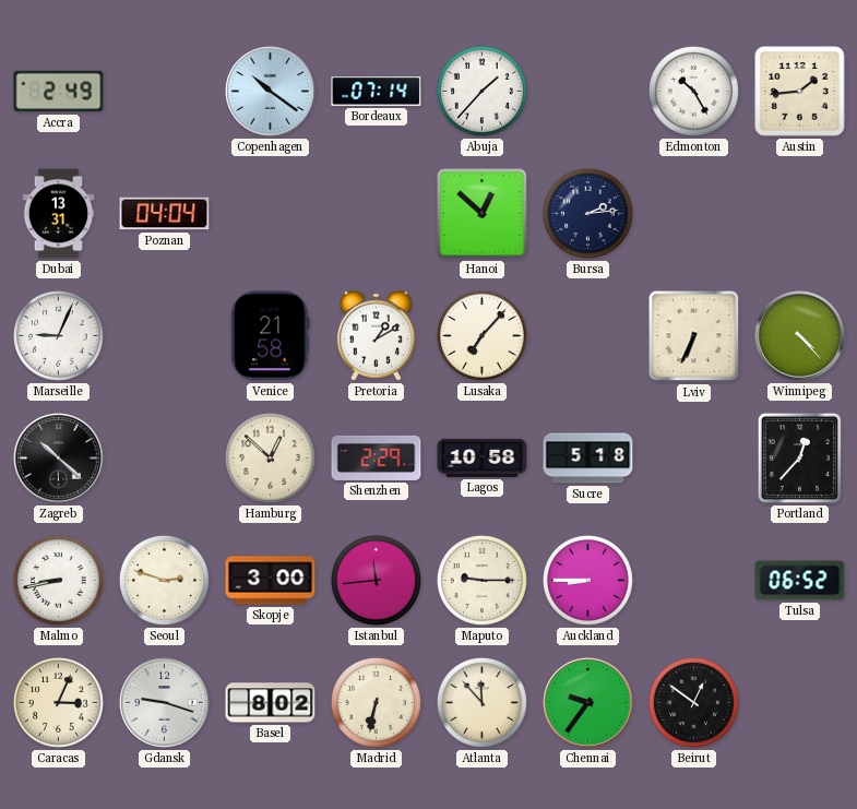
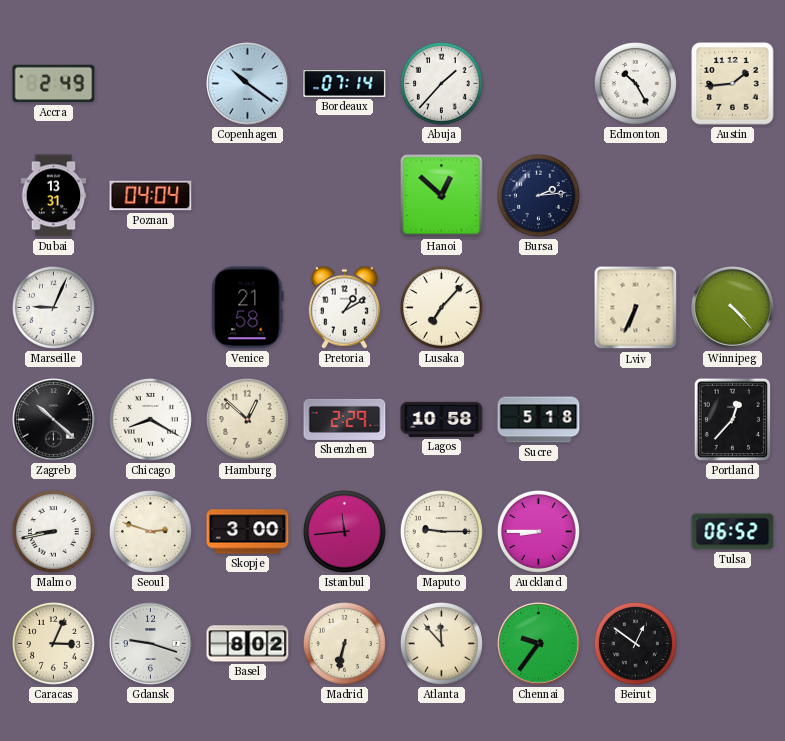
Chicago: none -> 8:20
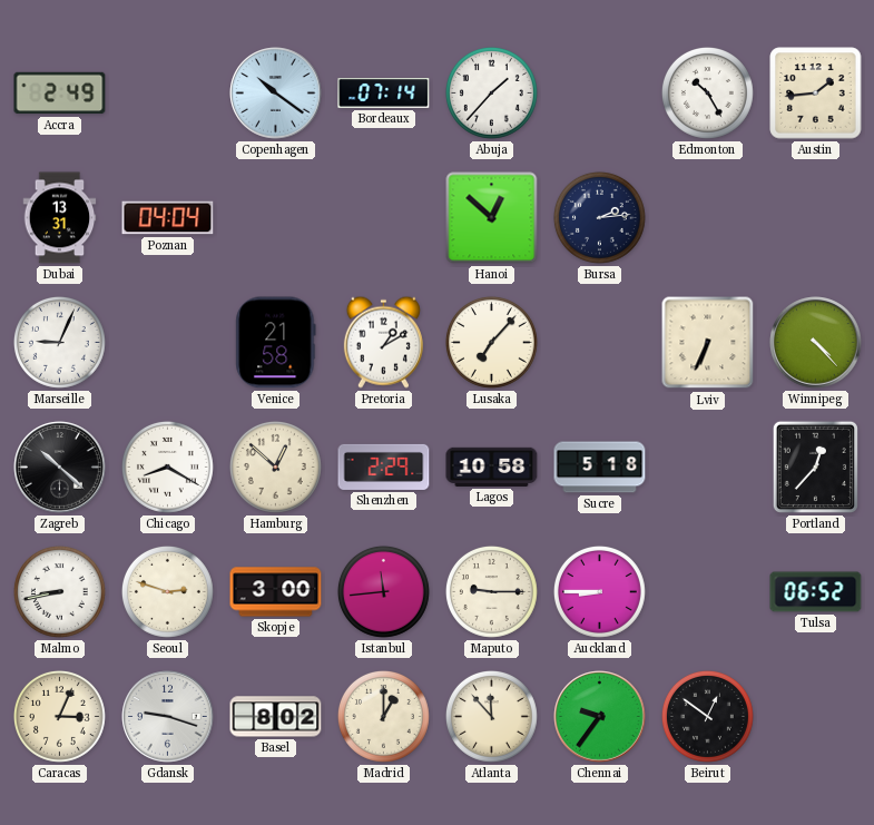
Madrid: 6:32 -> 1:00
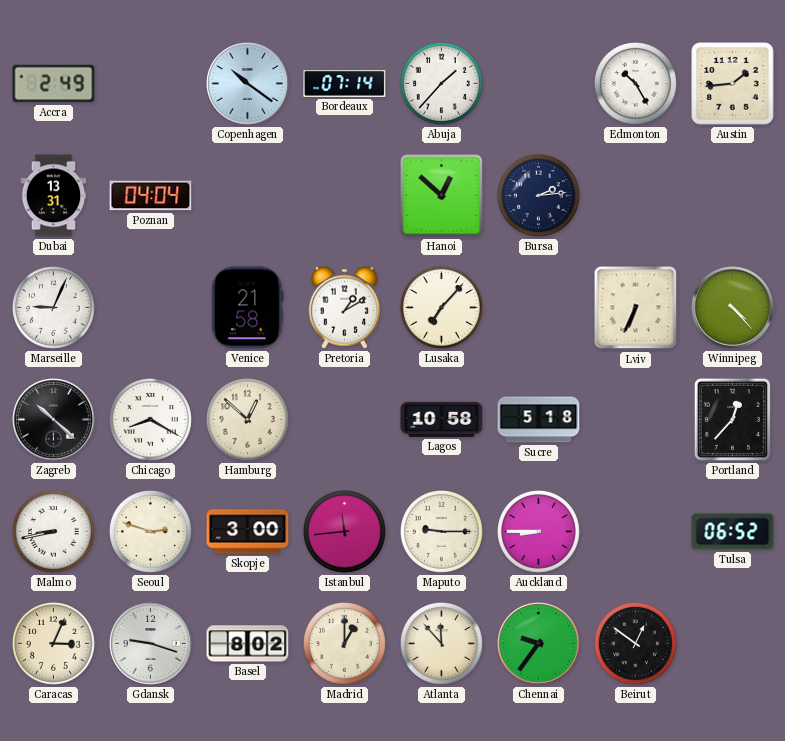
Shenzhen: 2:29 -> none
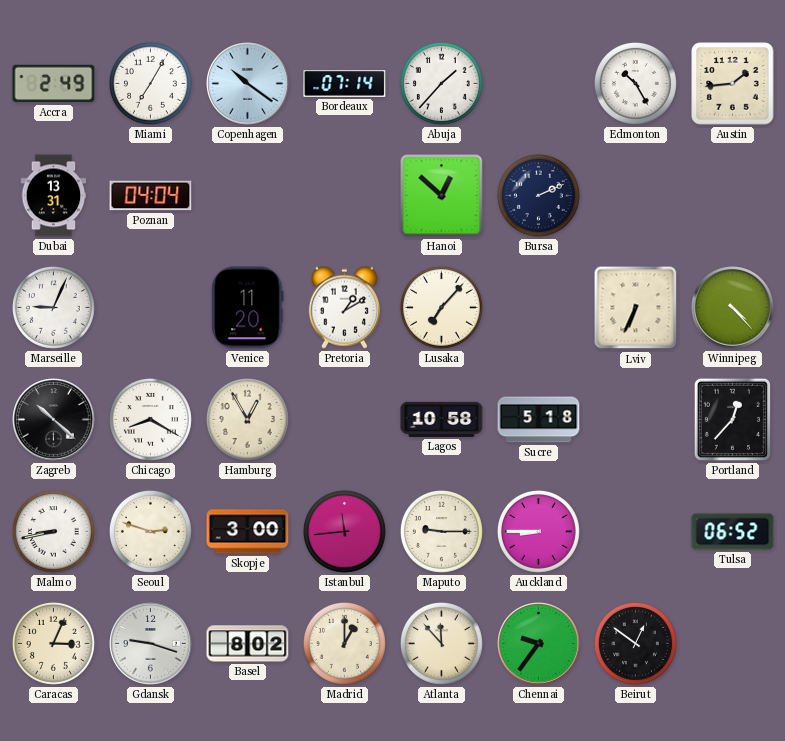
Miami: none -> 7:05
Bursa: 2:14 -> 2:11
Venice: 21:58 -> 11:20
Hamburg: 12:52 -> 12:55
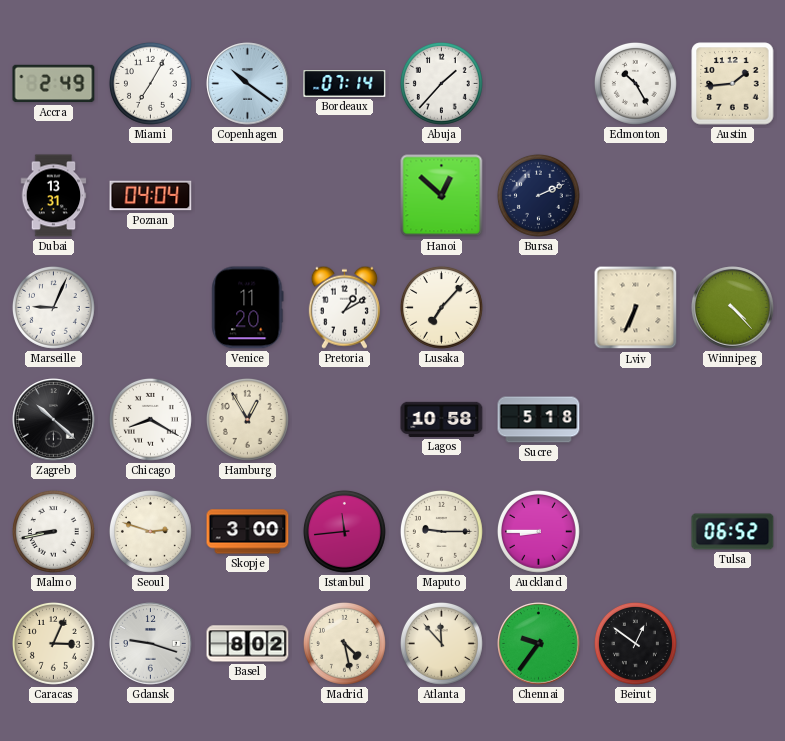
Portland: 12:37 -> none
Madrid: 1:00 -> 4:28
